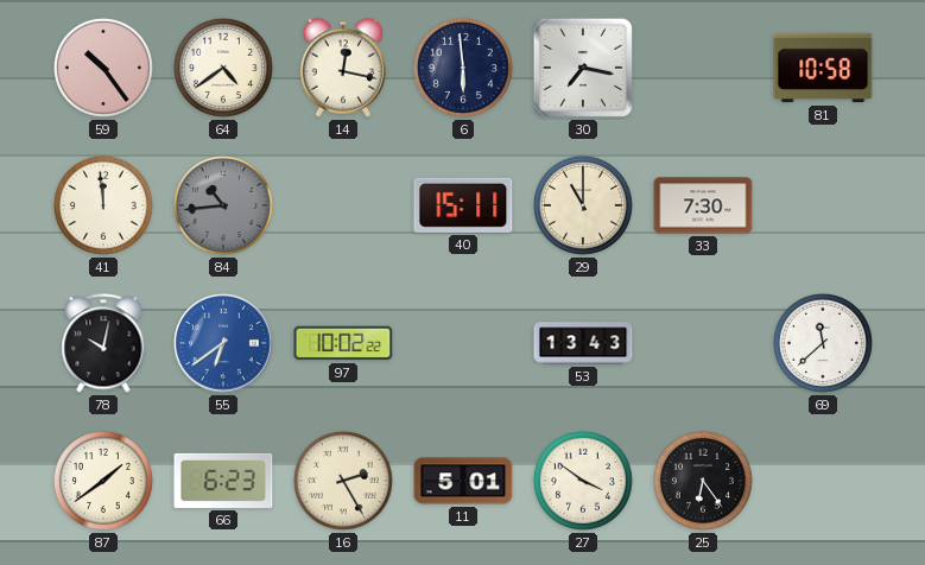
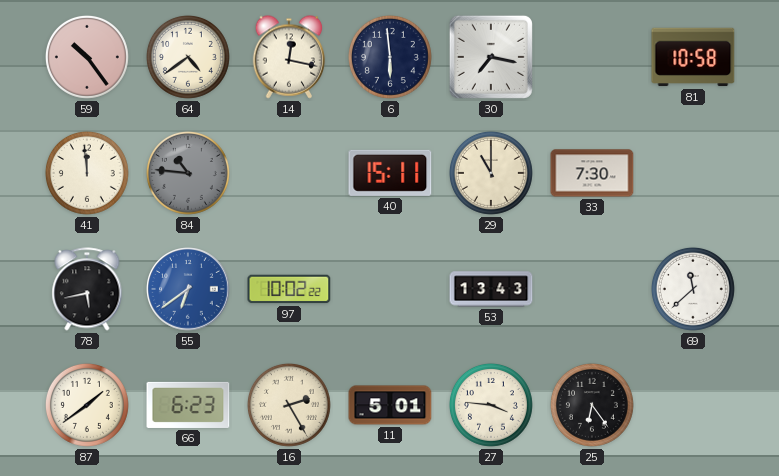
84: 10:44 -> 10:46
78: 10:02 -> 5:43
27: 3:51 -> 3:46
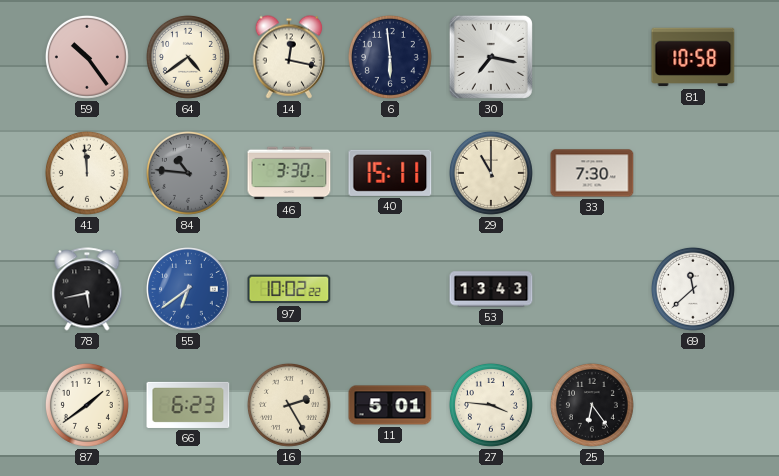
46: none -> 3:30
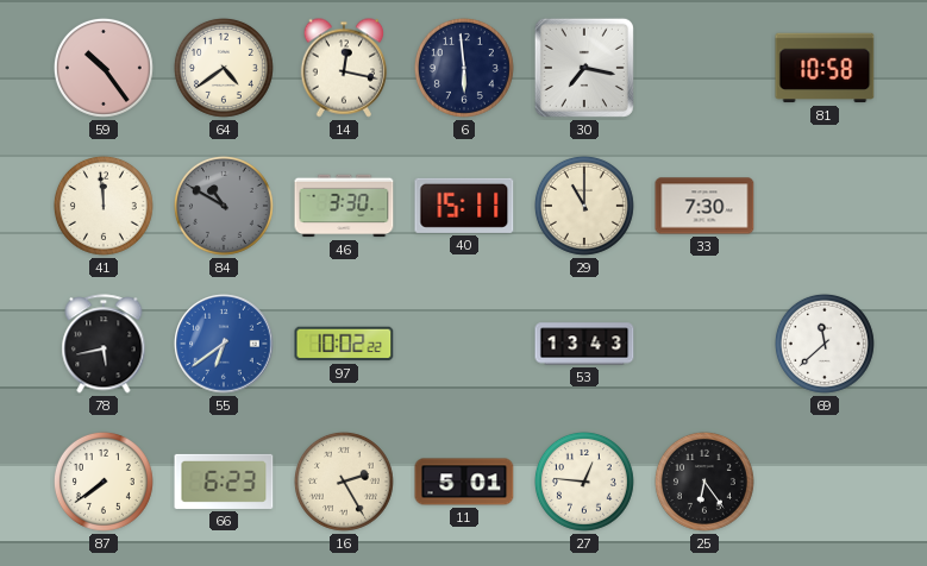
84: 10:46 -> 10:50
87: 1:39 -> 7:39
27: 3:46 -> 12:46
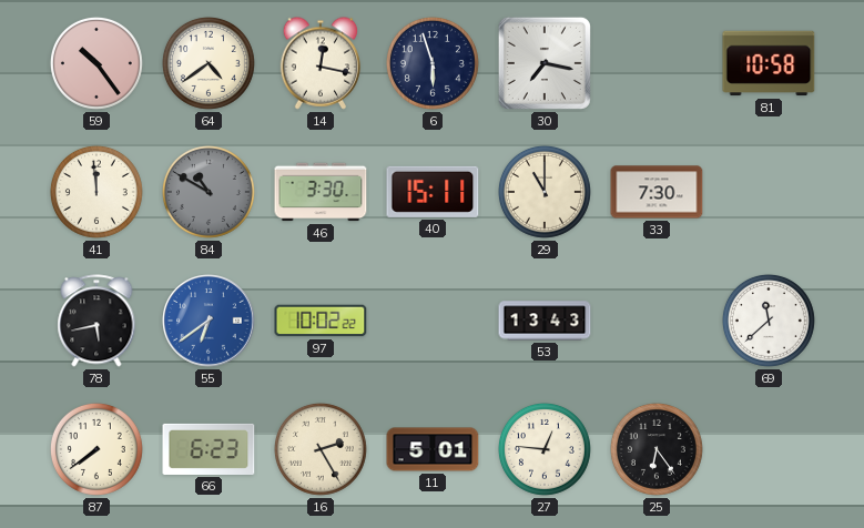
6: 5:59 -> 5:57
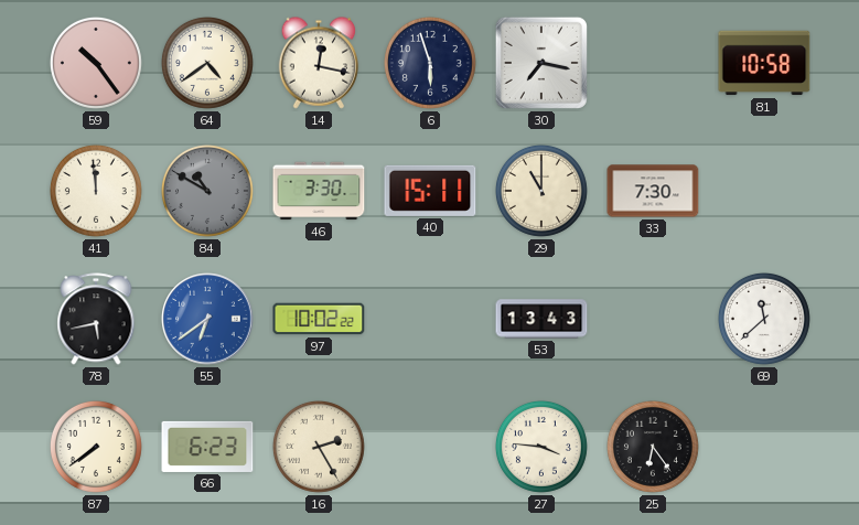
11: 5:01 -> none
27: 12:46 -> 3:46
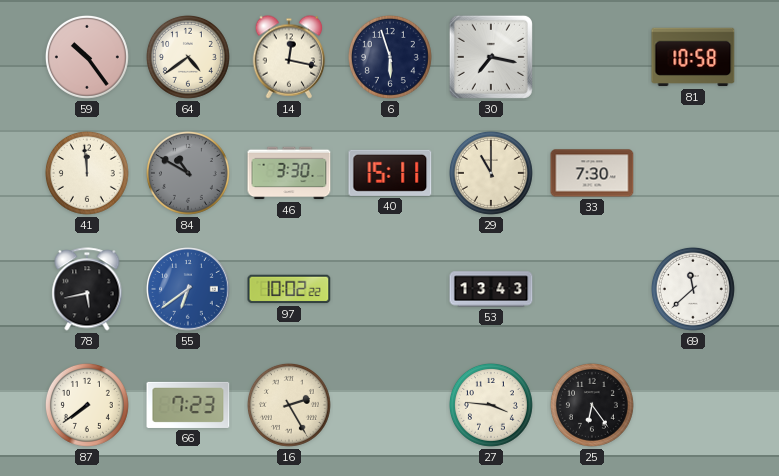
66: 6:23 -> 7:23
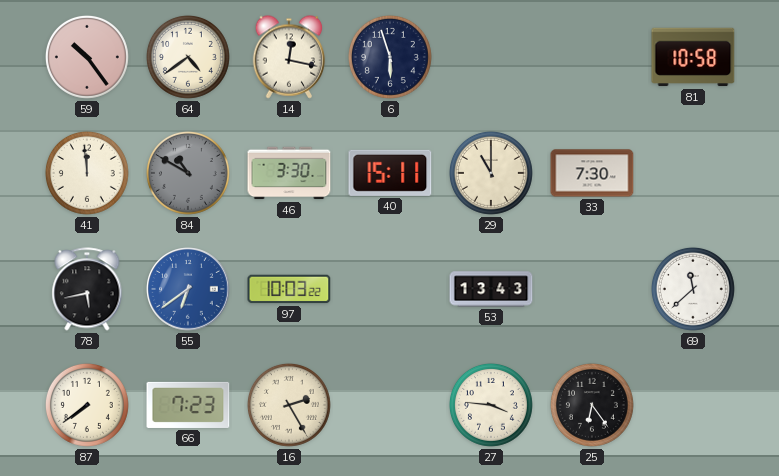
30: 7:17 -> none
97: 10:02 -> 10:03
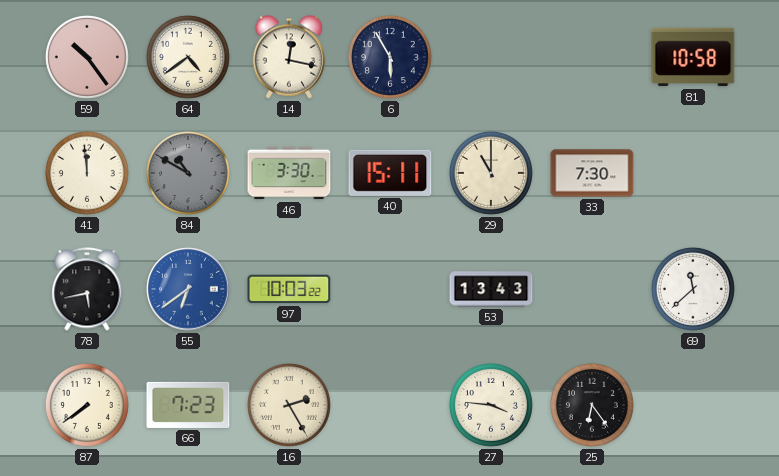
6: 5:57 -> 5:55
